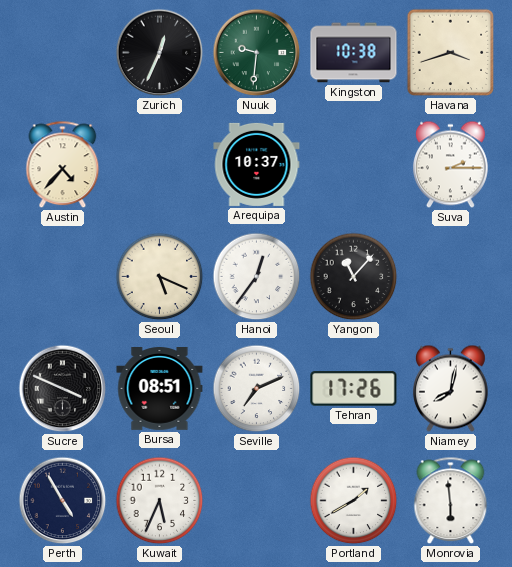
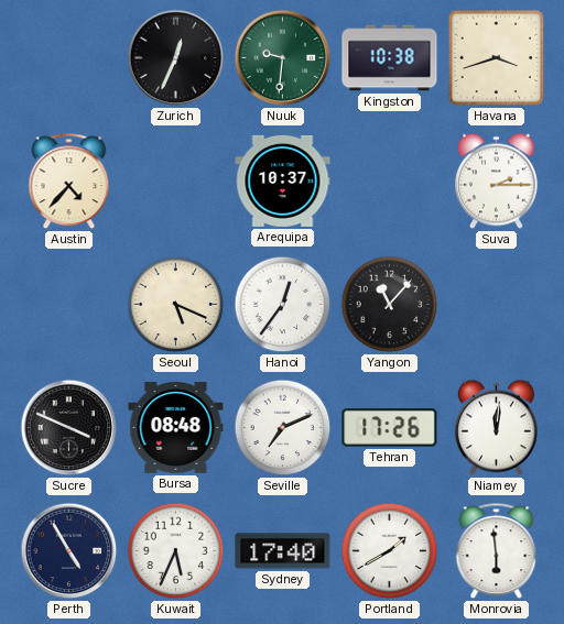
Bursa: 08:51 -> 08:48
Niamey: 8:02 -> 12:01
Sydney: none -> 17:40
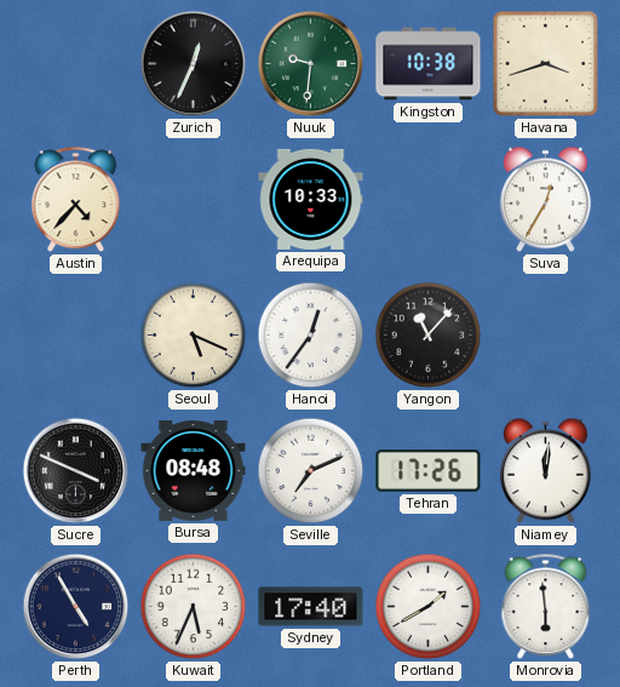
Arequipa: 10:37 -> 10:33
Suva: 2:15 -> 12:35
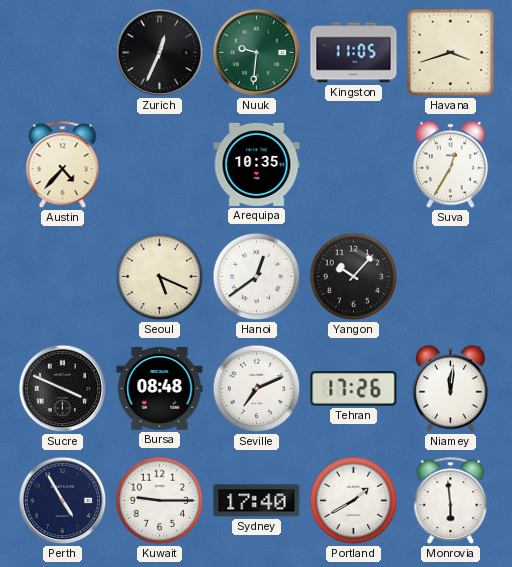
Kingston: 10:38 -> 11:05
Arequipa: 10:33 -> 10:35
Hanoi: 12:36 -> 12:39
Yangon: 11:07 -> 10:07
Kuwait: 5:34 -> 9:15
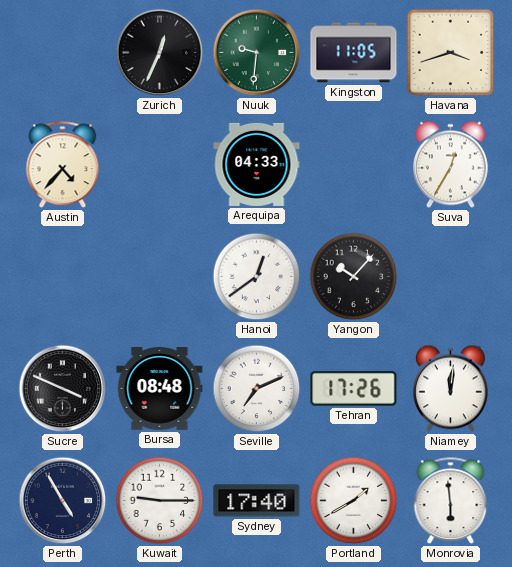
Arequipa: 10:35 -> 04:33
Seoul: 5:19 -> none
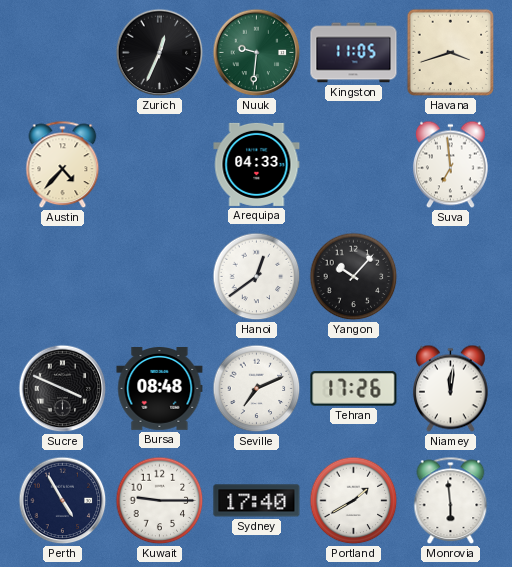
Suva: 12:35 -> 6:59
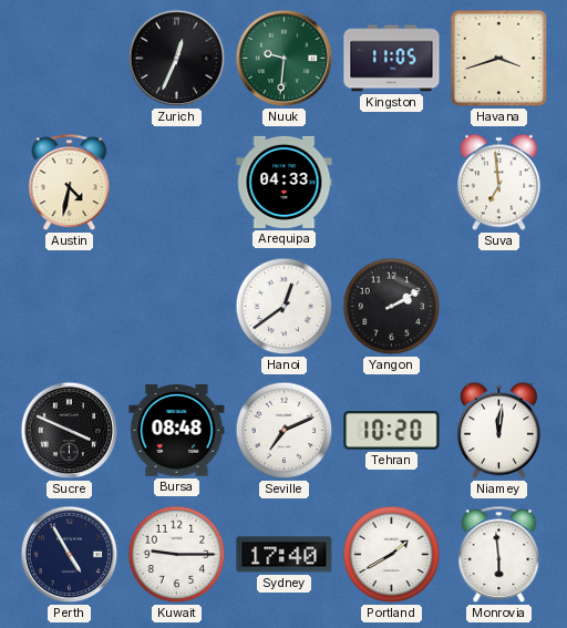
Austin: 4:37 -> 4:32
Yangon: 10:07 -> 2:10
Tehran: 17:26 -> 10:20
